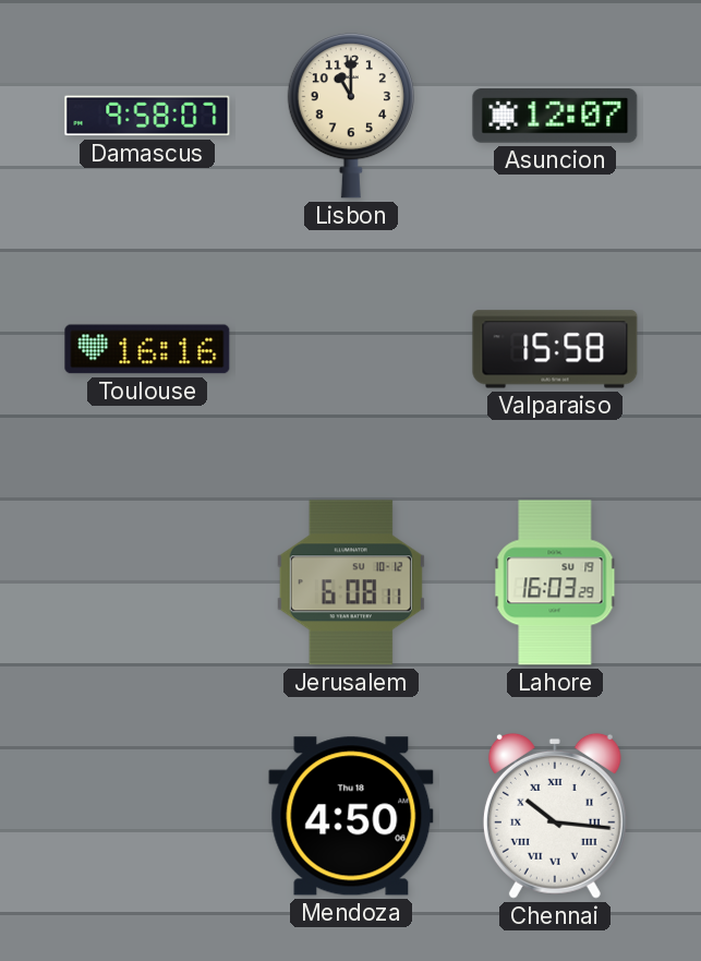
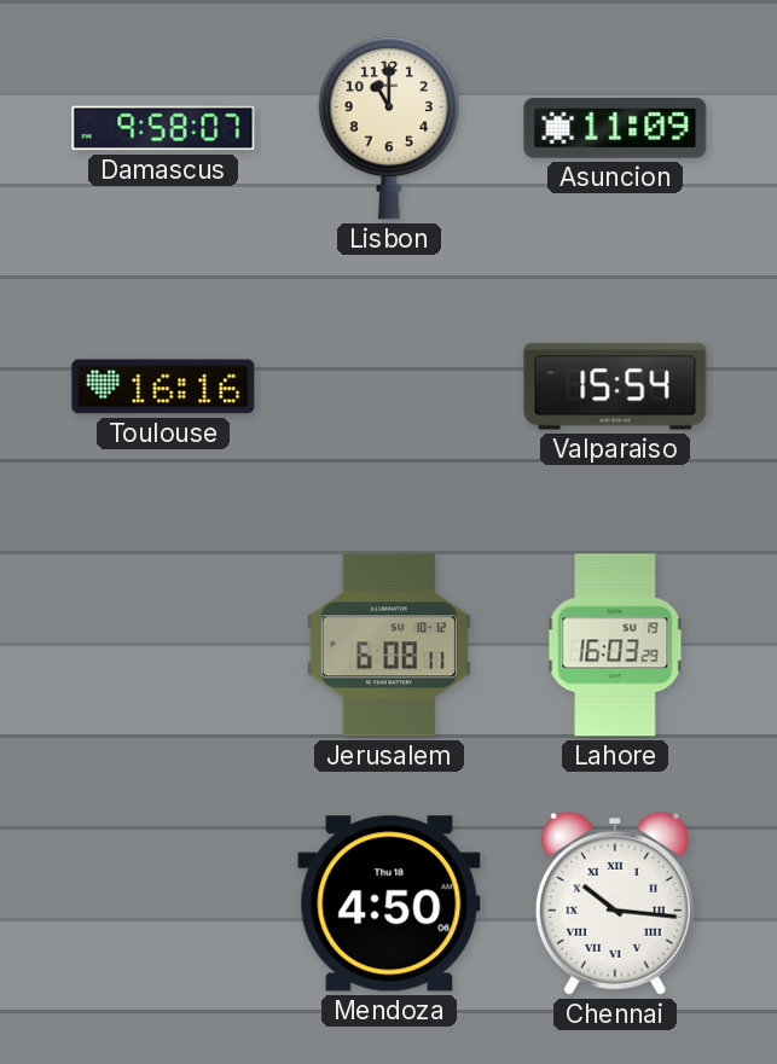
Asuncion: 12:07 -> 11:09
Valparaiso: 15:58 -> 15:54
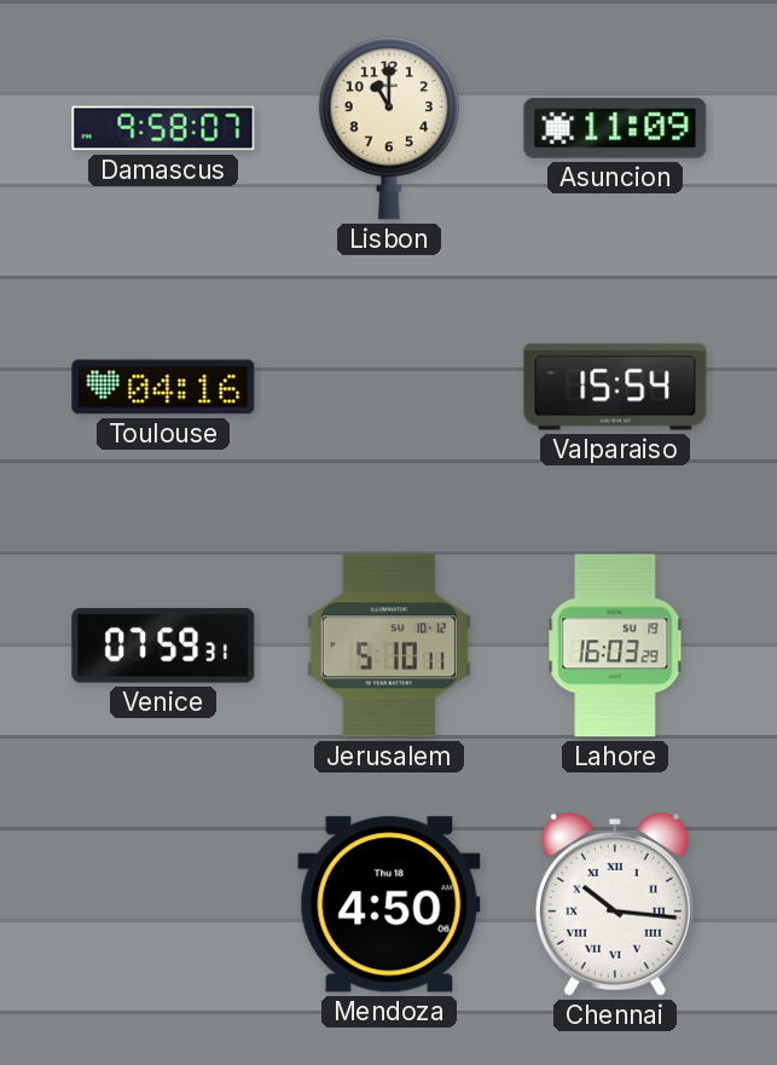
Toulouse: 16:16 -> 04:16
Venice: none -> 07:59
Jerusalem: 6:08 -> 5:10
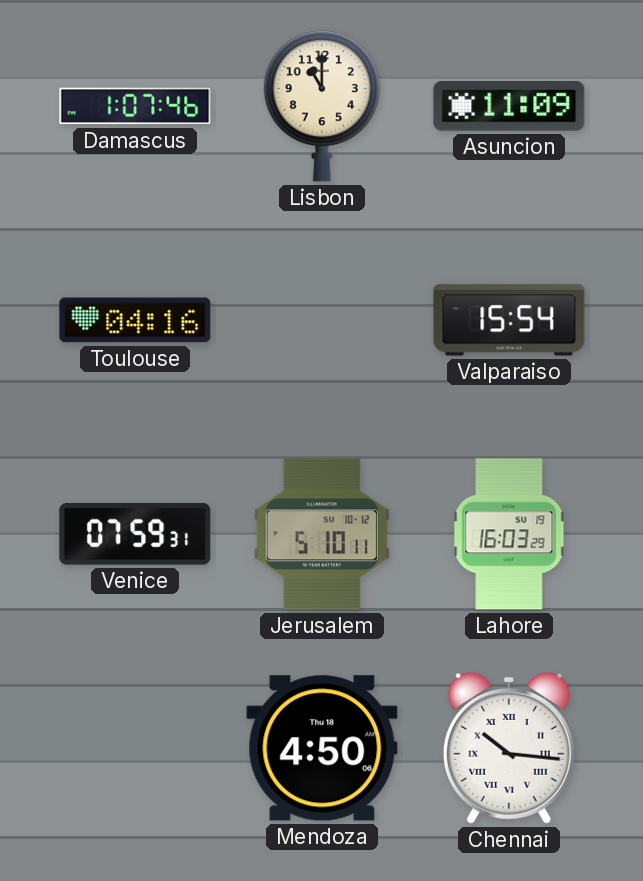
Damascus: 9:58 -> 1:07
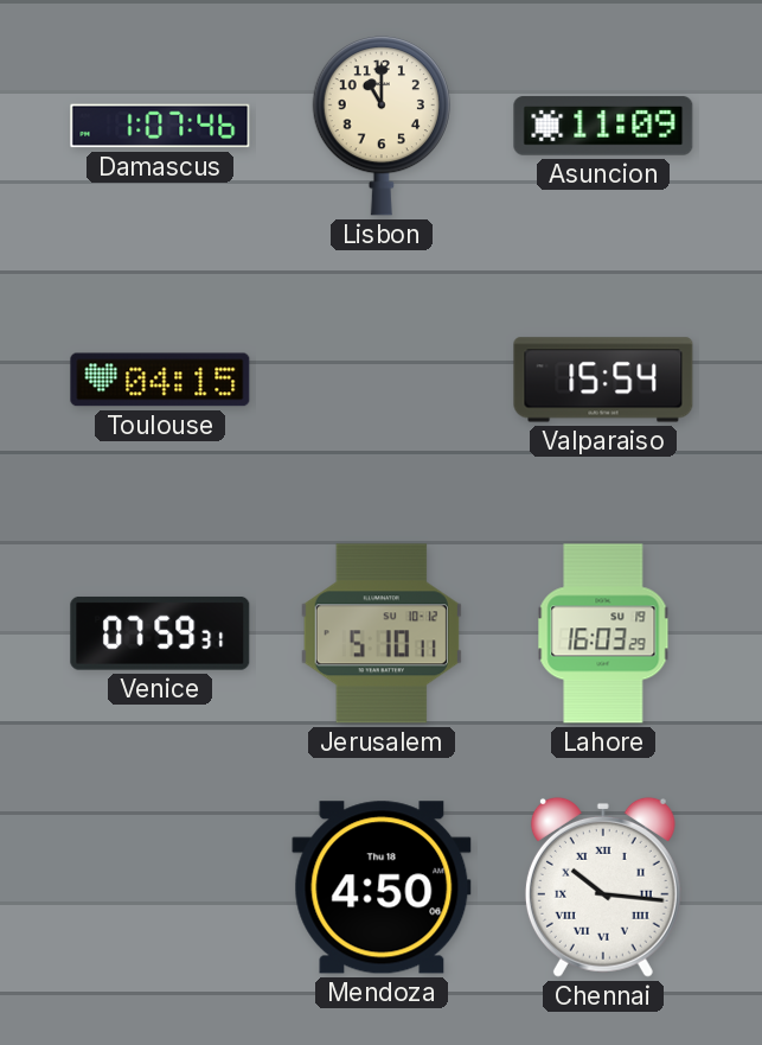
Toulouse: 04:16 -> 04:15
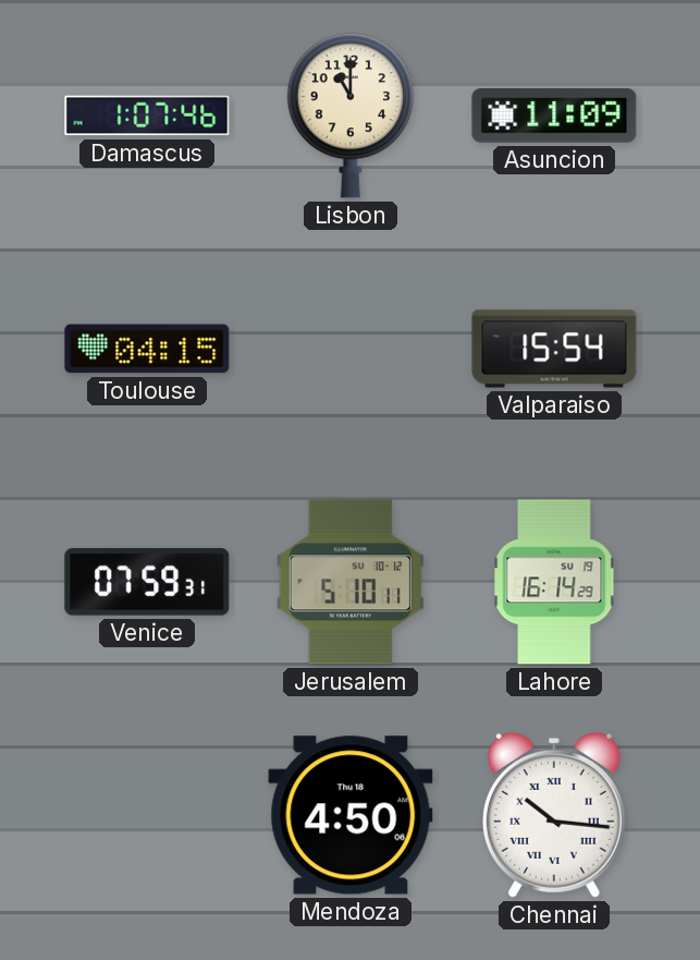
Lahore: 16:03 -> 16:14
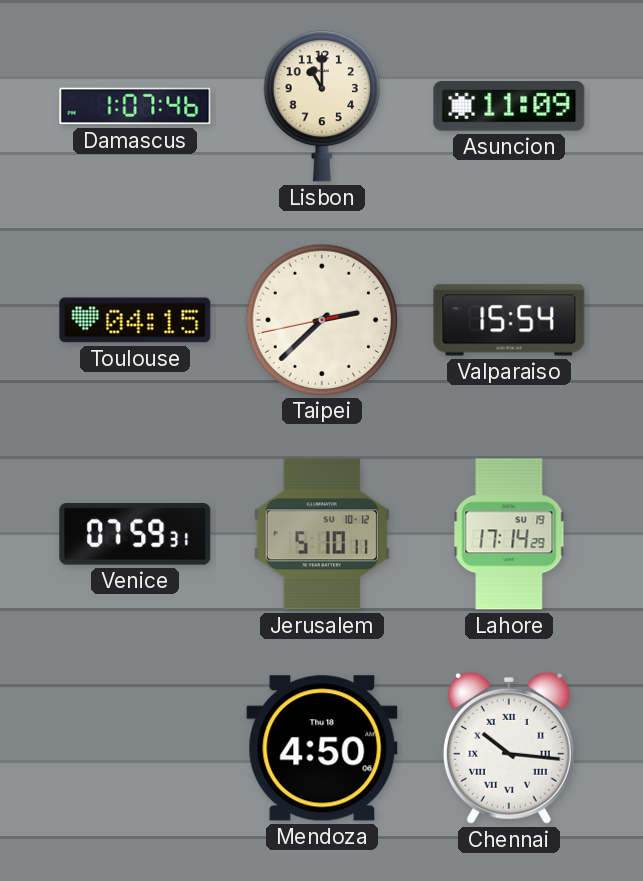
Taipei: none -> 2:37
Lahore: 16:14 -> 17:14
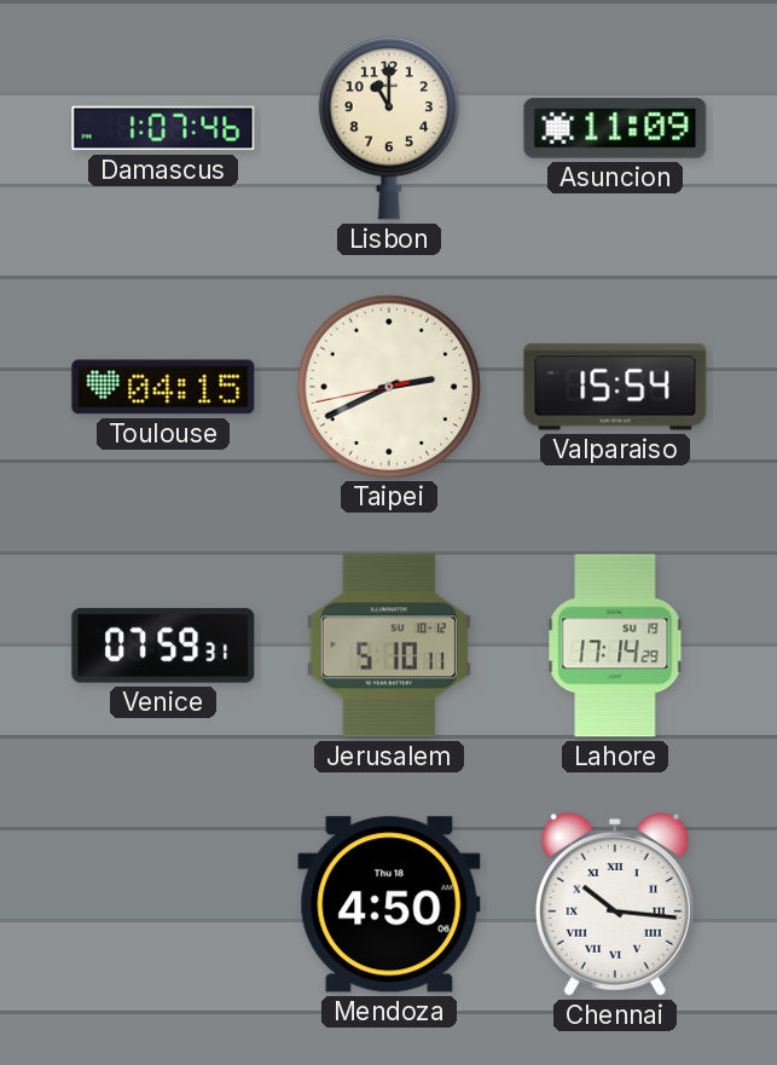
Taipei: 2:37 -> 2:40
